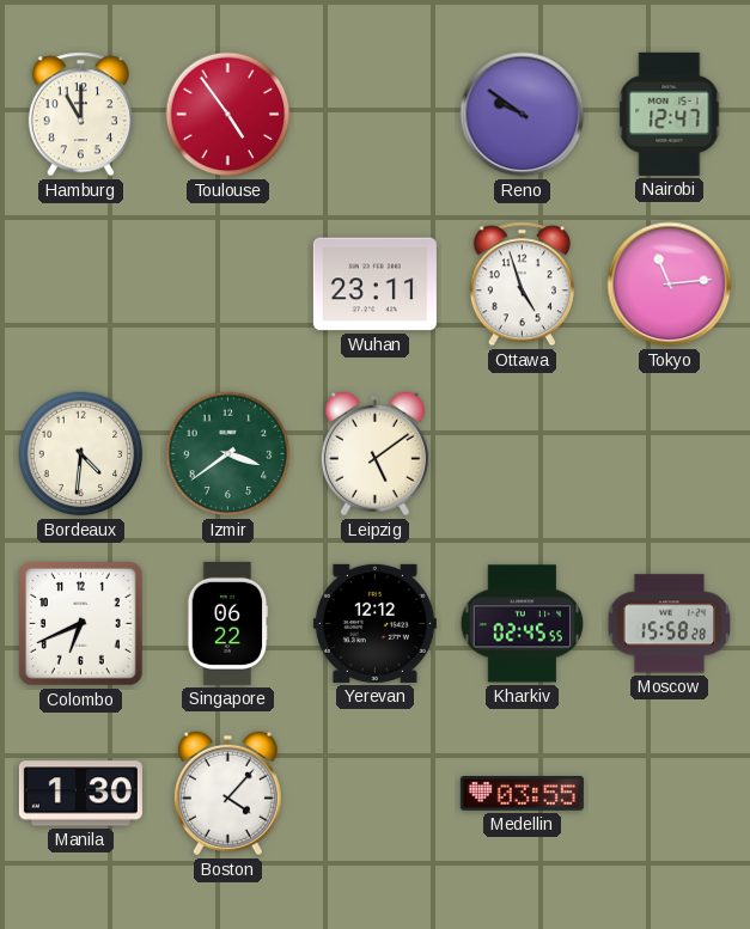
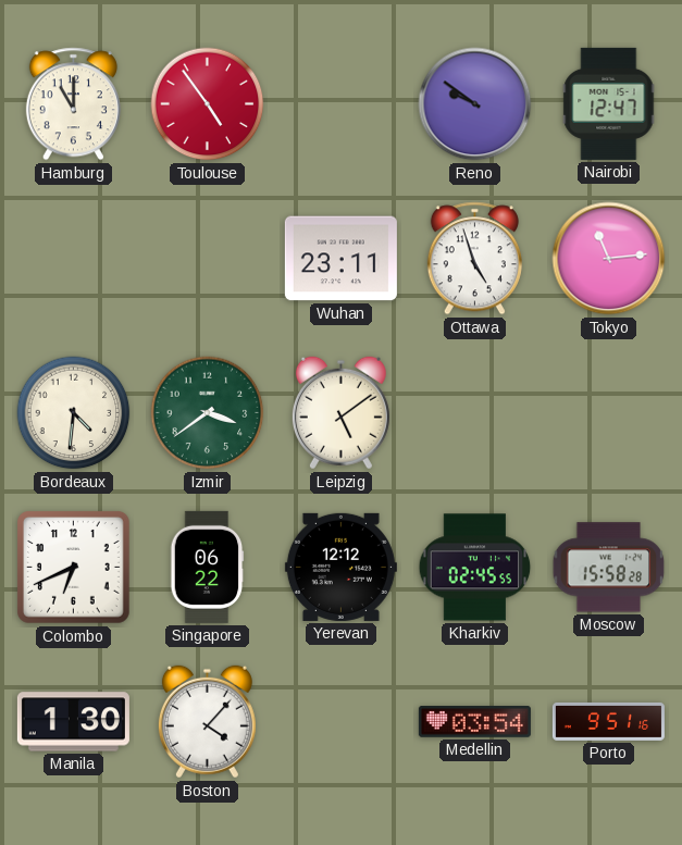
Medellin: 03:55 -> 03:54
Porto: none -> 9:51
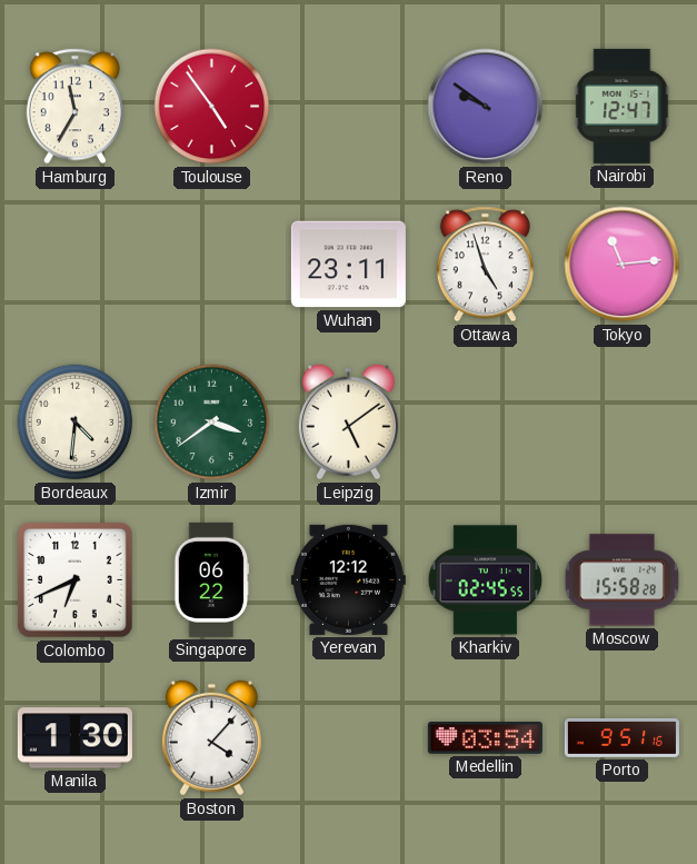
Hamburg: 11:00 -> 11:35
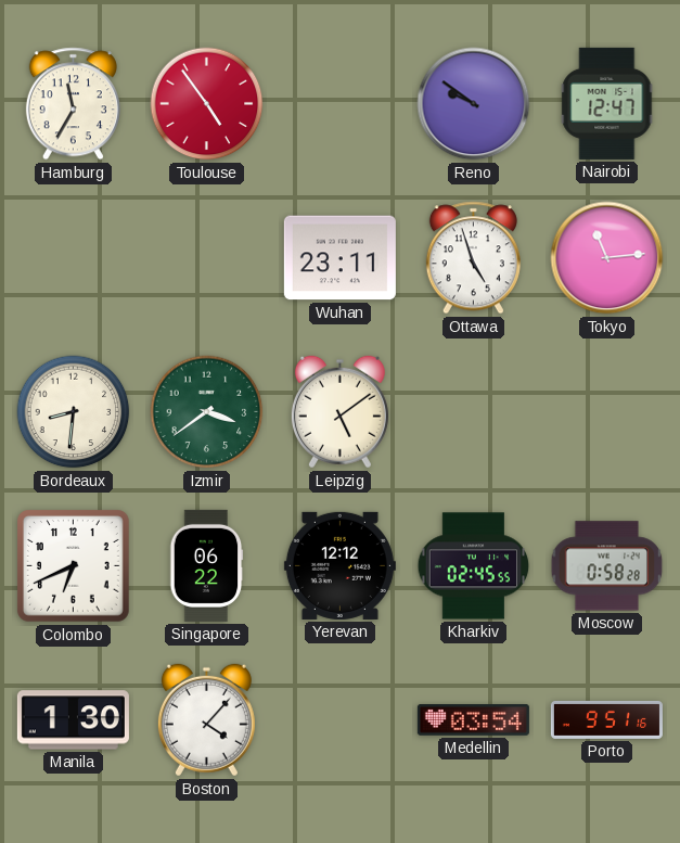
Bordeaux: 4:31 -> 8:31
Moscow: 15:58 -> 0:58
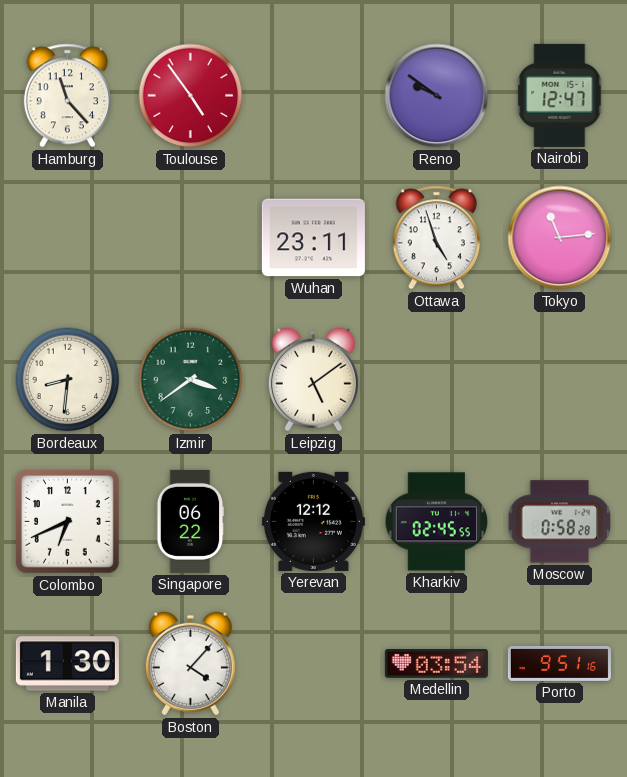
Hamburg: 11:35 -> 11:23
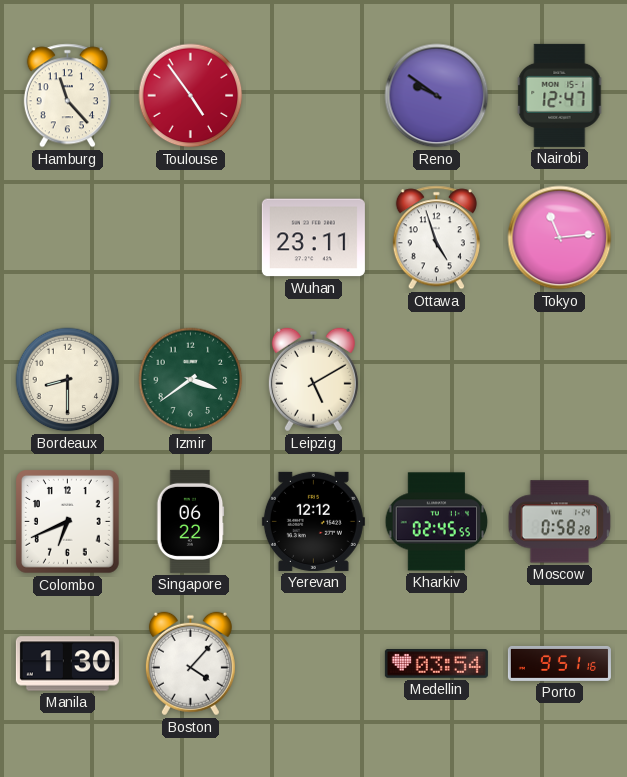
Bordeaux: 8:31 -> 8:30
Leipzig: 5:09 -> 5:10
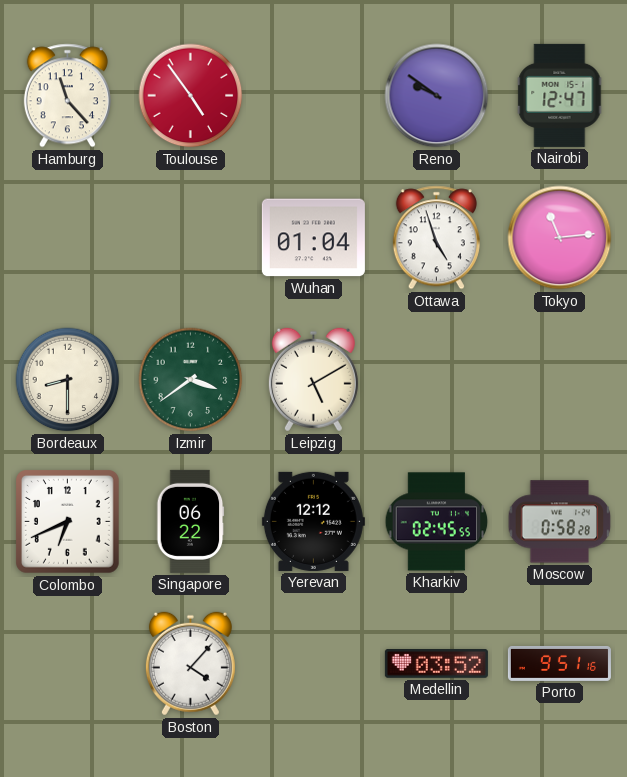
Wuhan: 23:11 -> 01:04
Manila: 1:30 -> none
Medellin: 03:54 -> 03:52
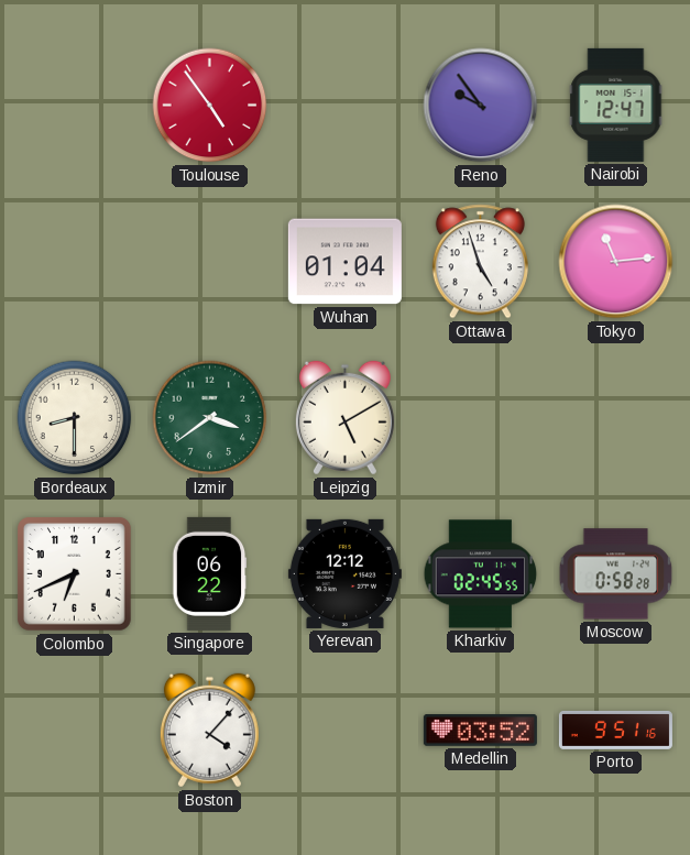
Hamburg: 11:23 -> none
Reno: 9:51 -> 9:54
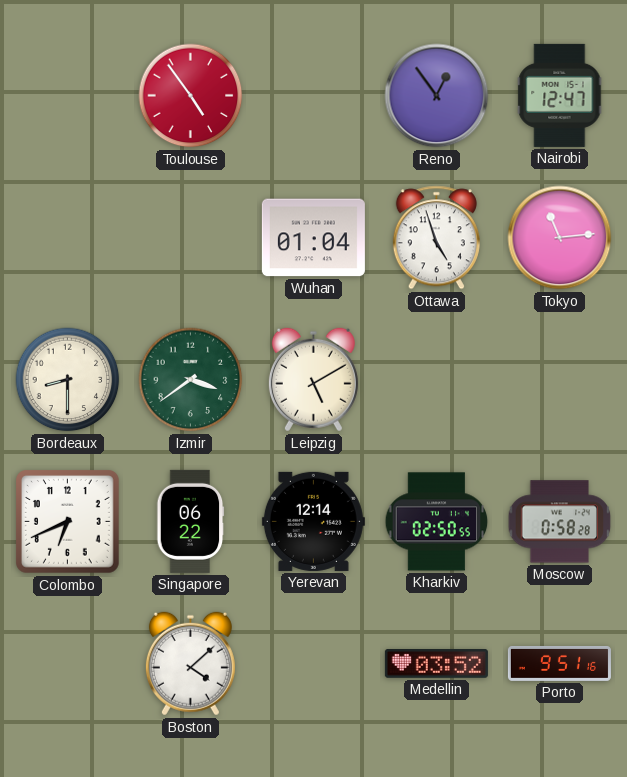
Reno: 9:54 -> 12:54
Yerevan: 12:12 -> 12:14
Kharkiv: 02:45 -> 02:50
Boston: 4:07 -> 4:08
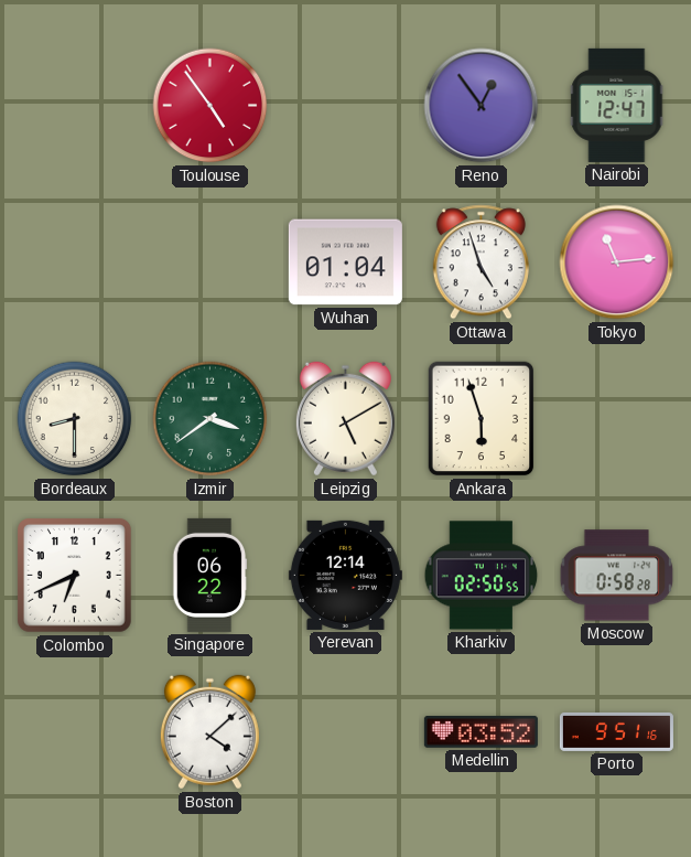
Ankara: none -> 5:57
